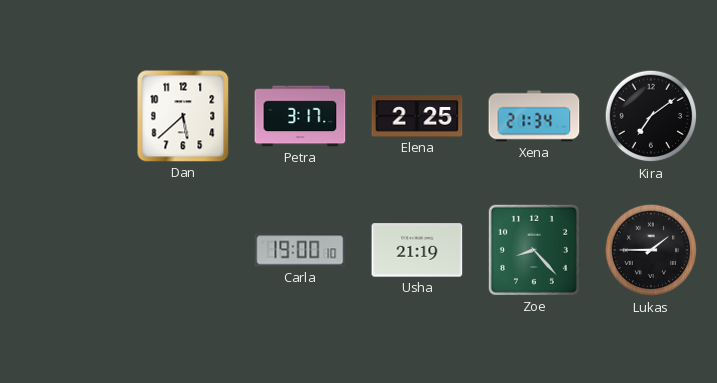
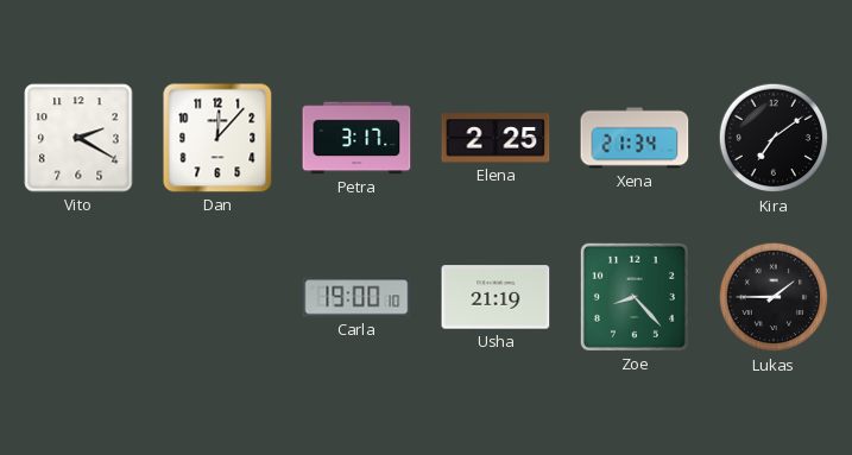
Vito: none -> 2:20
Dan: 5:38 -> 12:07
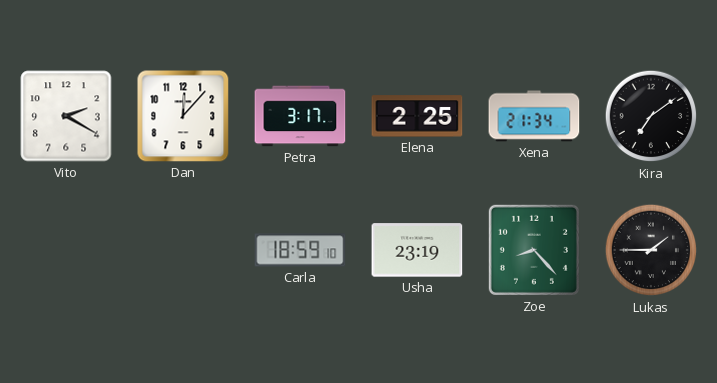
Carla: 19:00 -> 18:59
Usha: 21:19 -> 23:19
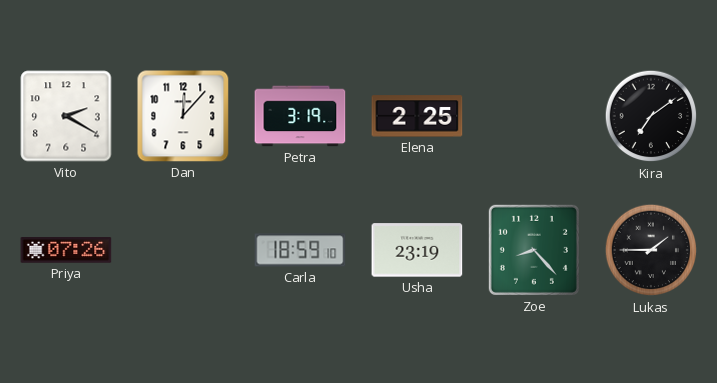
Petra: 3:17 -> 3:19
Xena: 21:34 -> none
Priya: none -> 07:26
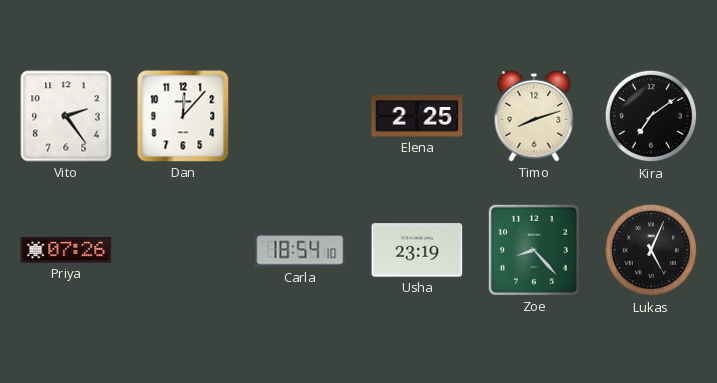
Vito: 2:20 -> 2:24
Petra: 3:19 -> none
Timo: none -> 8:12
Carla: 18:59 -> 18:54
Lukas: 1:45 -> 5:04
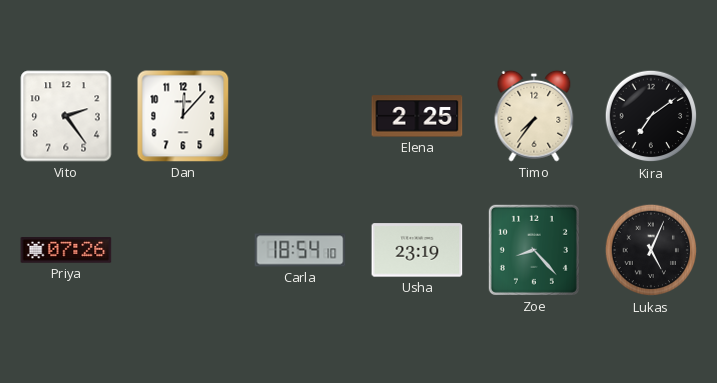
Timo: 8:12 -> 7:36
